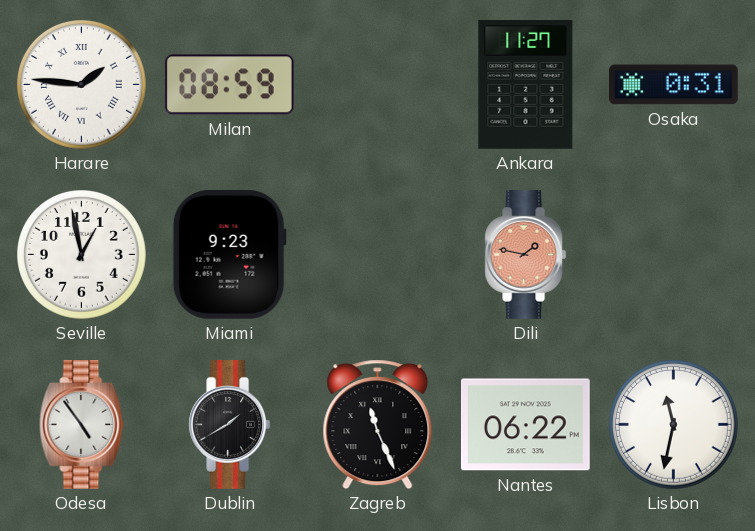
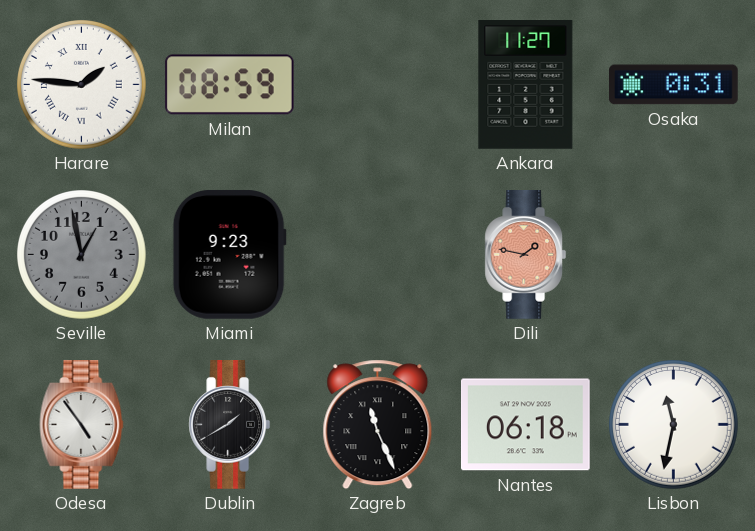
Seville dial: white -> grey
Nantes: 06:22 -> 06:18
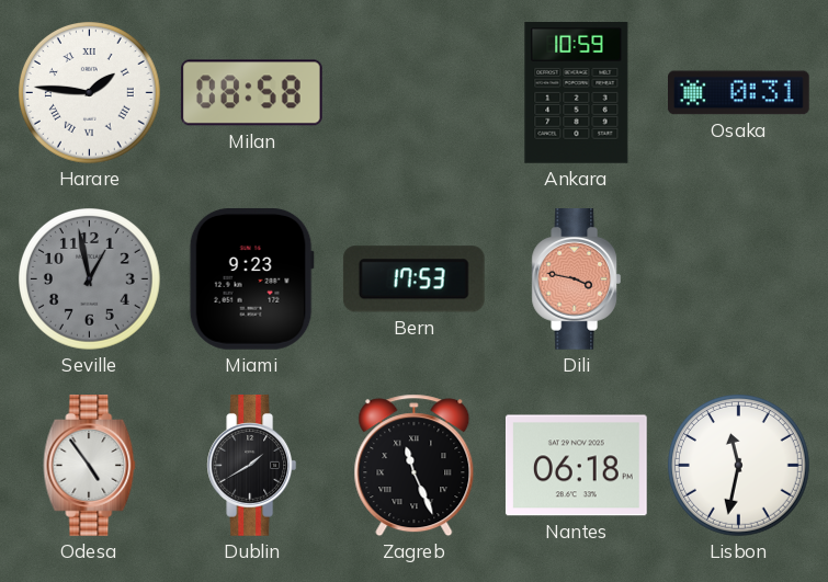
Milan: 08:59 -> 08:58
Ankara: 11:27 -> 10:59
Bern: none -> 17:53
Dili: 1:47 -> 3:47
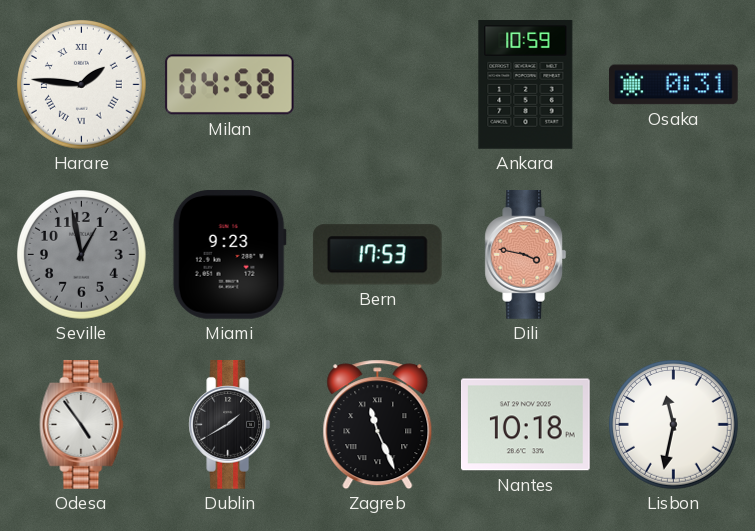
Milan: 08:58 -> 04:58
Nantes: 06:18 -> 10:18
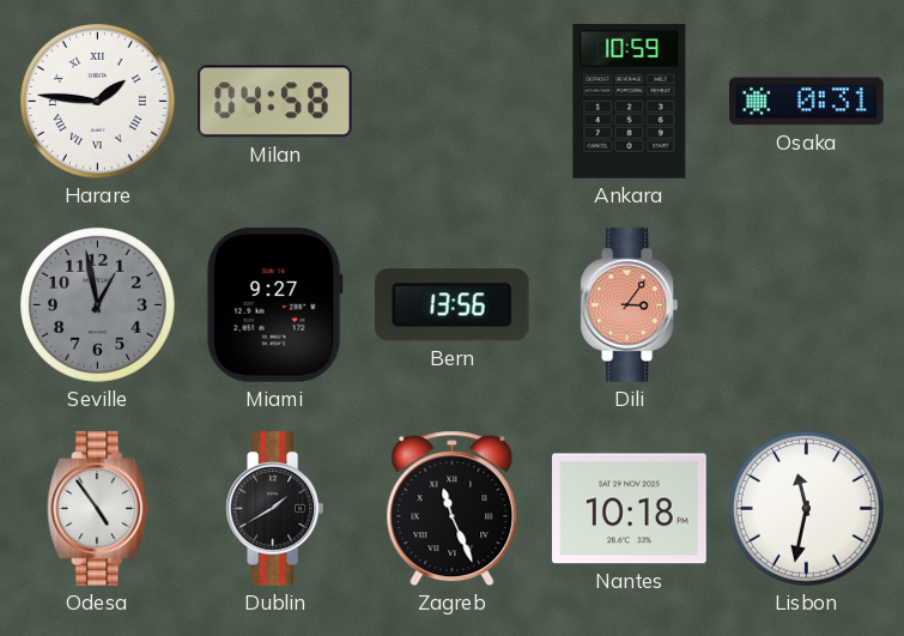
Miami: 9:23 -> 9:27
Bern: 17:53 -> 13:56
Dili: 3:47 -> 3:06
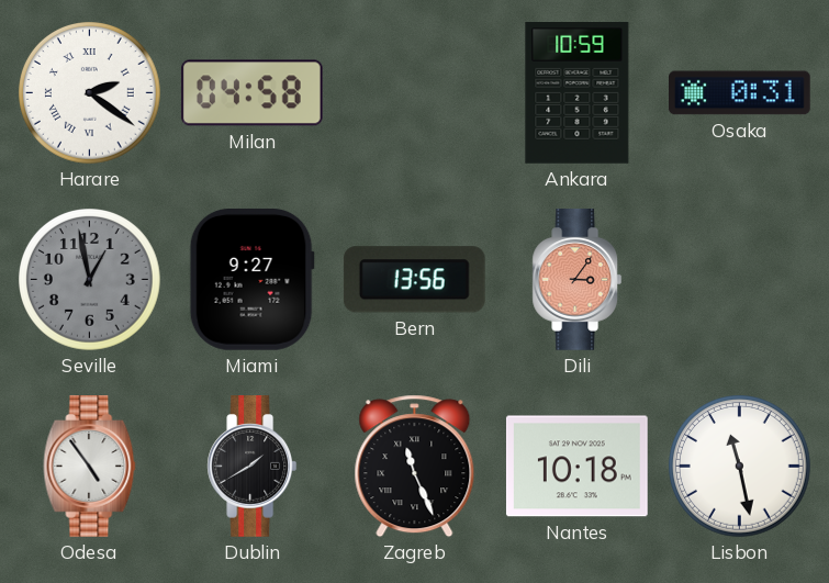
Harare: 1:46 -> 2:21
Lisbon: 11:32 -> 11:28
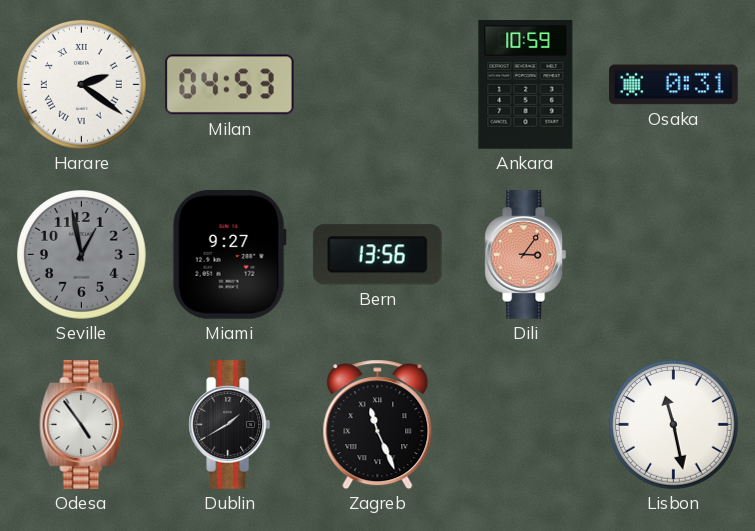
Milan: 04:58 -> 04:53
Nantes: 10:18 -> none
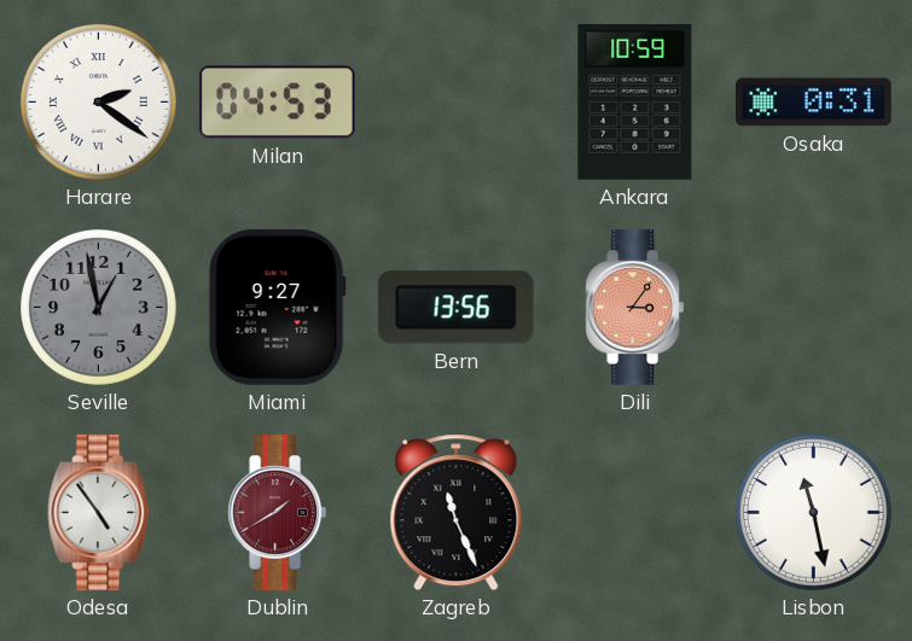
Dublin dial: black -> burgundy
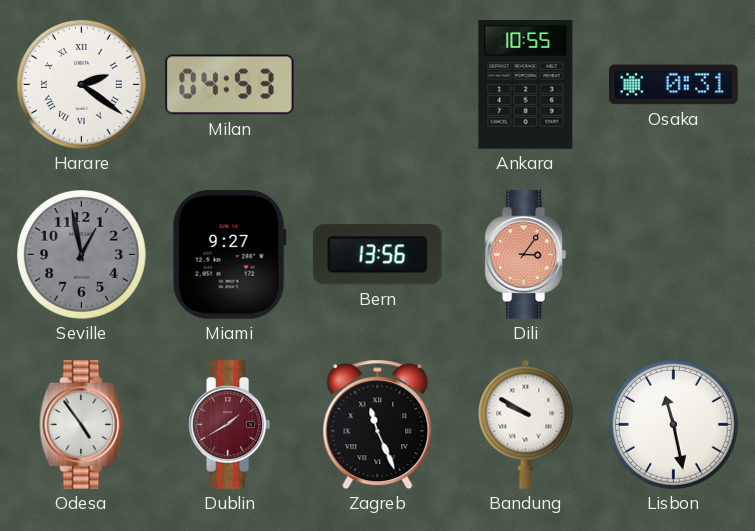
Ankara: 10:59 -> 10:55
Bandung: none -> 9:50
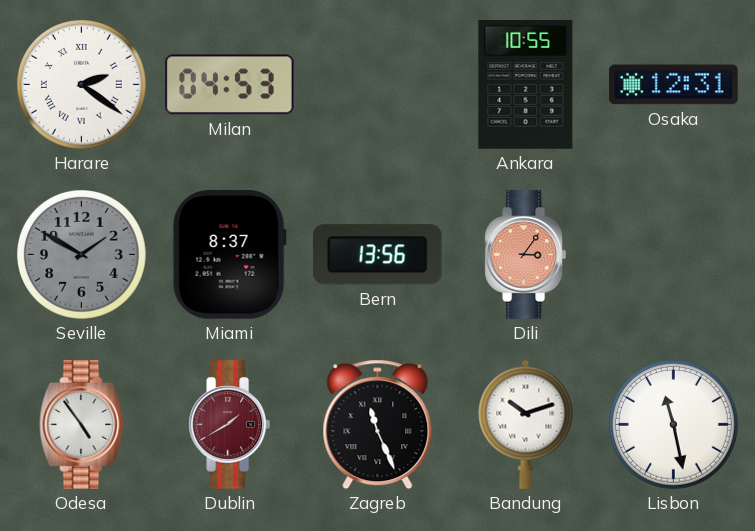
Osaka: 0:31 -> 12:31
Seville: 12:58 -> 1:50
Miami: 9:27 -> 8:37
Bandung: 9:50 -> 10:12
